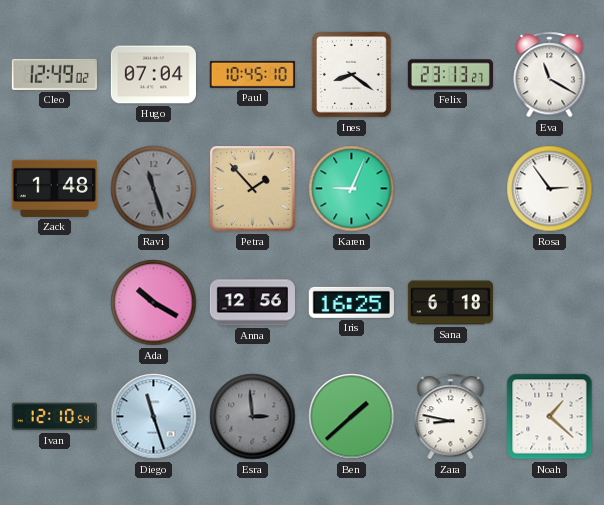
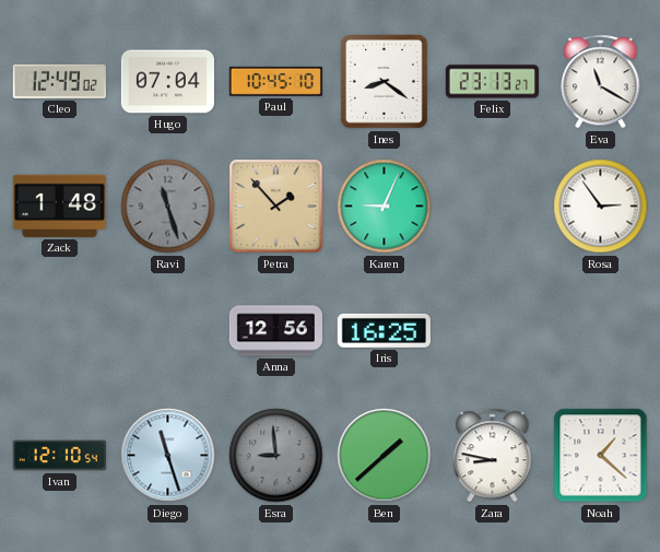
Ada: 10:20 -> none
Sana: 6:18 -> none
Esra: 2:59 -> 8:59
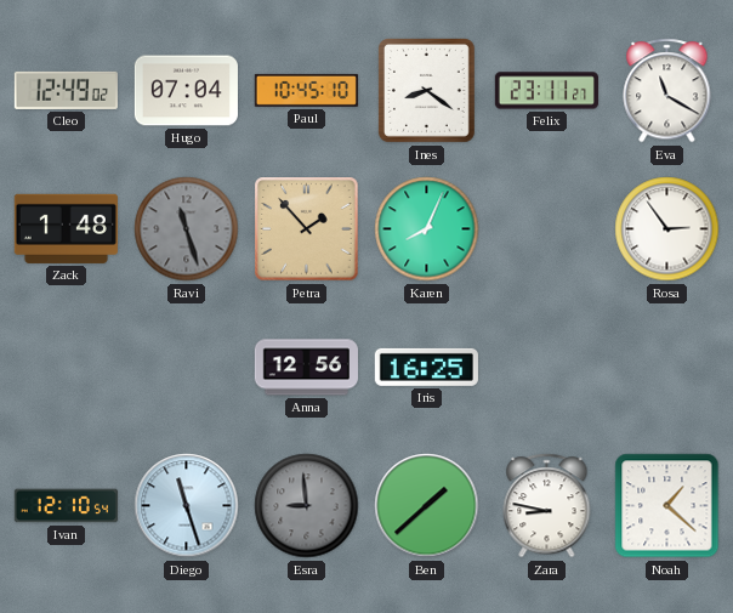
Felix: 23:13 -> 23:11
Karen: 9:04 -> 8:04
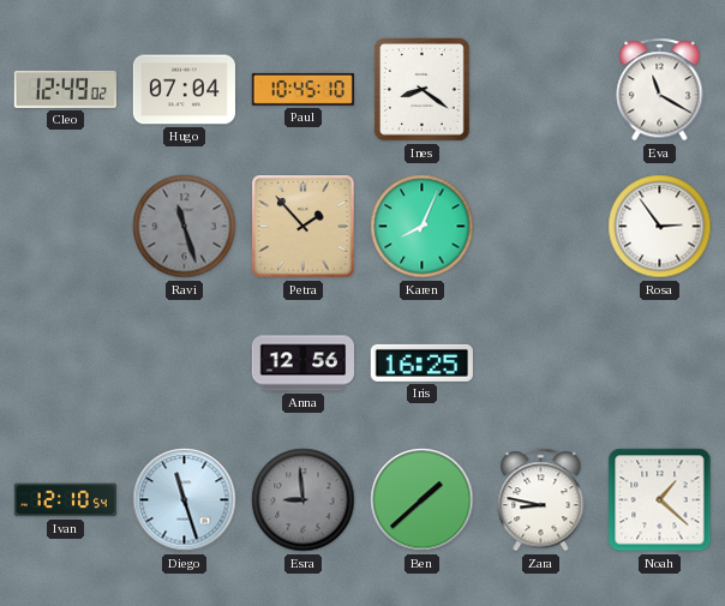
Felix: 23:11 -> none
Zack: 1:48 -> none
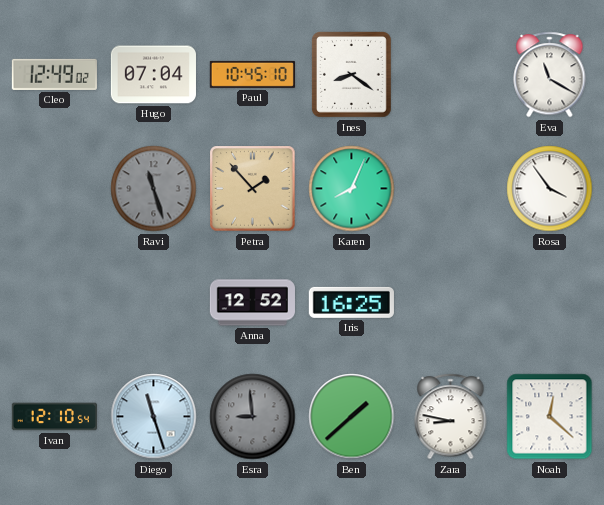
Rosa: 2:54 -> 3:54
Anna: 12:56 -> 12:52
Noah: 1:22 -> 12:22
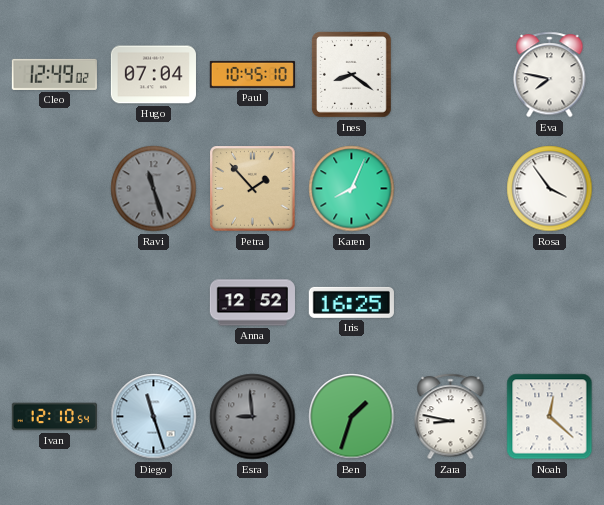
Eva: 11:20 -> 7:47
Ben: 1:38 -> 1:33
